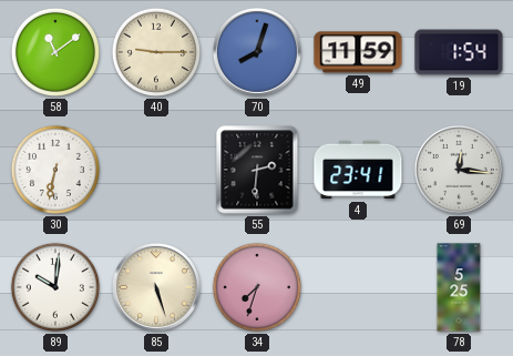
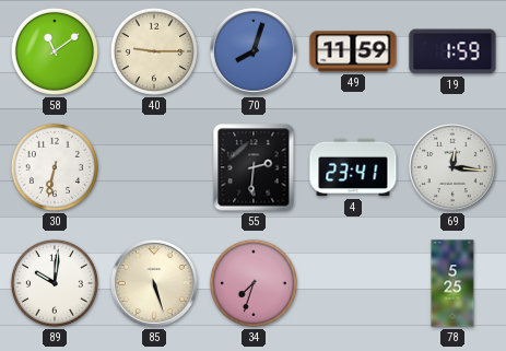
19: 1:54 -> 1:59
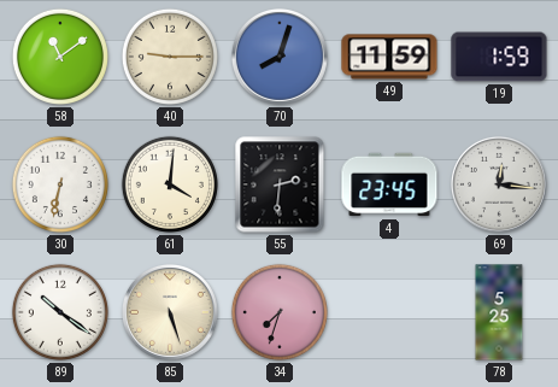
61: none -> 4:01
4: 23:41 -> 23:45
89: 10:01 -> 10:21
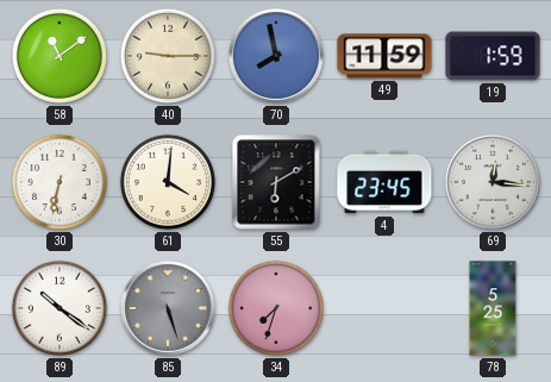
70: 8:03 -> 7:58
55: 2:31 -> 6:10
85 dial: cream -> grey
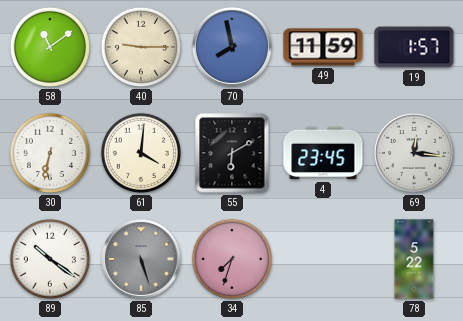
19: 1:59 -> 1:57
78: 5:25 -> 5:22
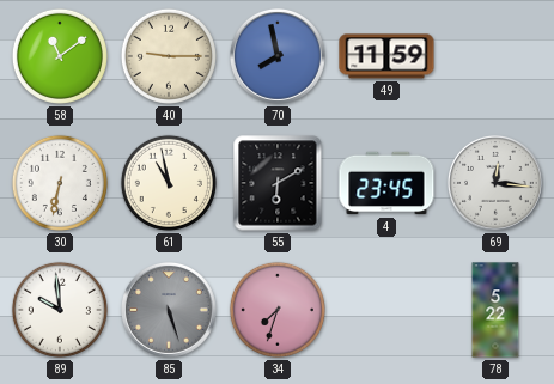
19: 1:57 -> none
61: 4:01 -> 10:58
89: 10:21 -> 9:59
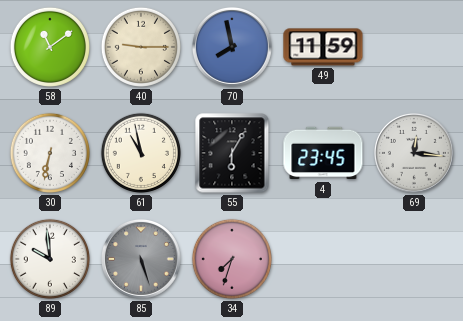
55: 6:10 -> 6:05
78: 5:22 -> none
